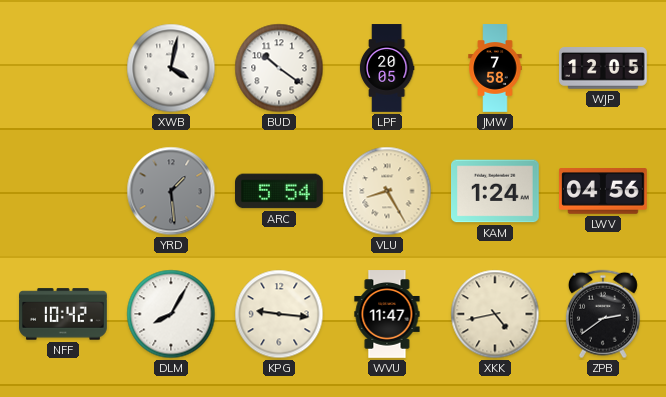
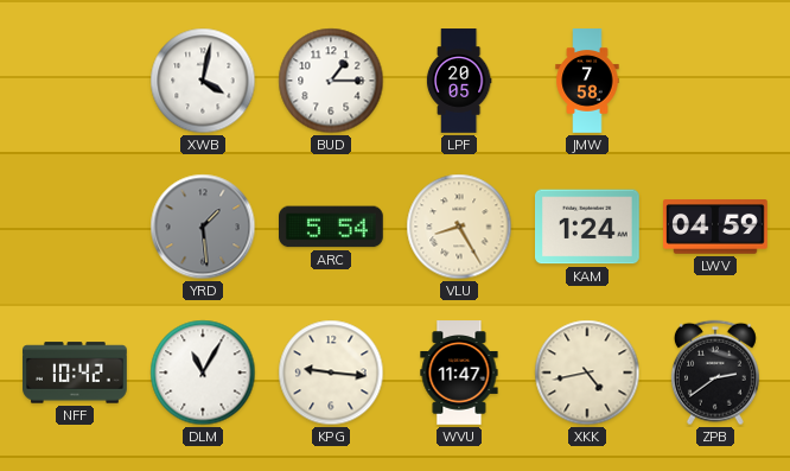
BUD: 10:21 -> 1:15
WJP: 12:05 -> none
LWV: 04:56 -> 04:59
DLM: 8:05 -> 11:05
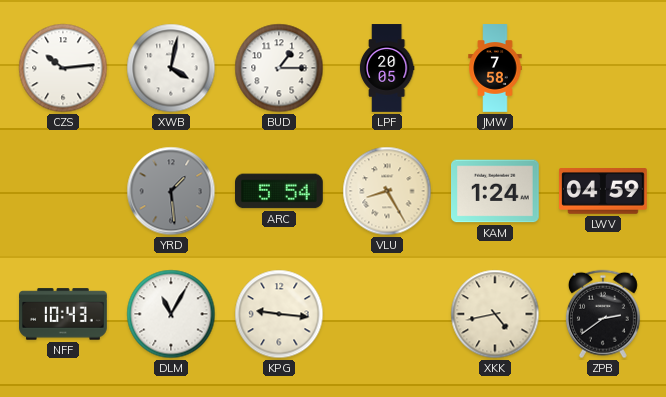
CZS: none -> 10:14
NFF: 10:42 -> 10:43
WVU: 11:47 -> none
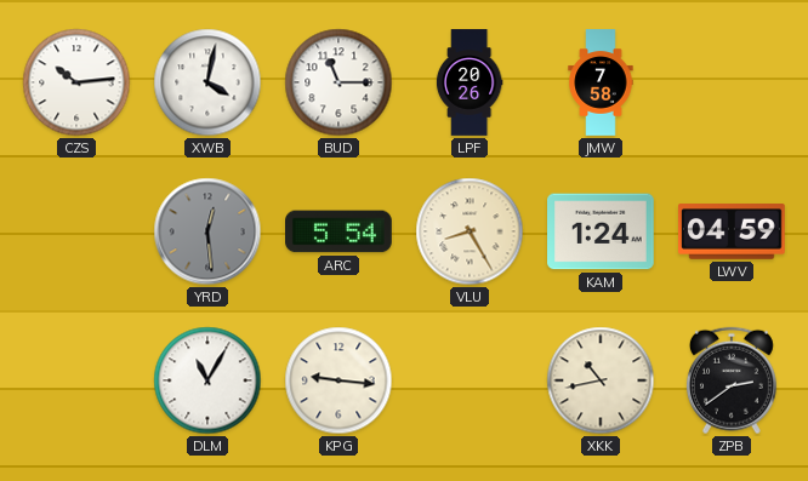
BUD: 1:15 -> 11:15
LPF: 20:05 -> 20:26
YRD: 1:29 -> 12:29
NFF: 10:43 -> none
XKK: 4:43 -> 10:43
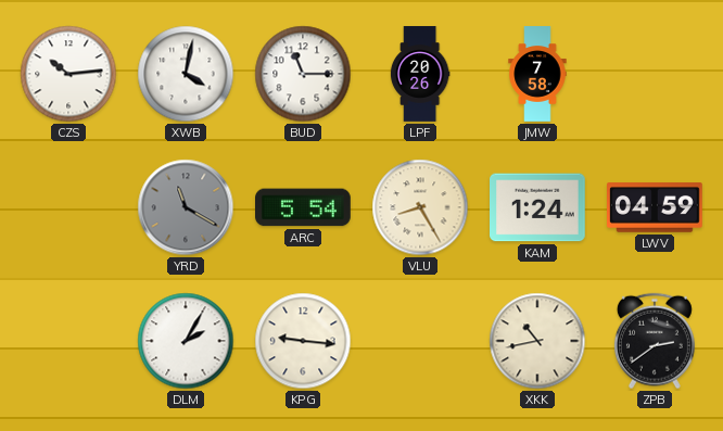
YRD: 12:29 -> 11:20
DLM: 11:05 -> 2:05
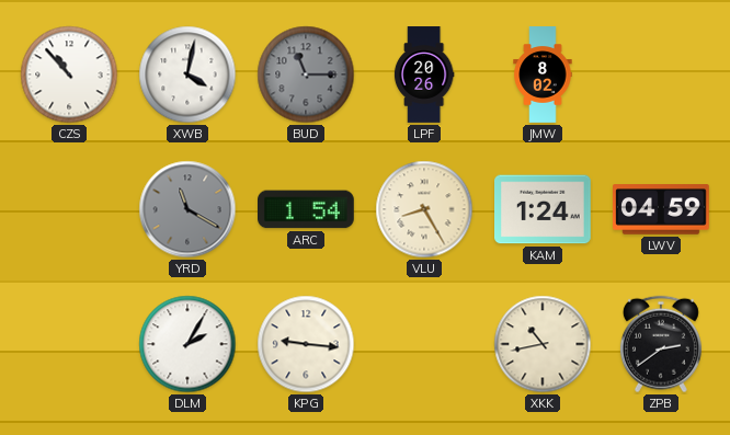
CZS: 10:14 -> 10:53
BUD dial: white -> grey
JMW: 7:58 -> 8:02
ARC: 5:54 -> 1:54
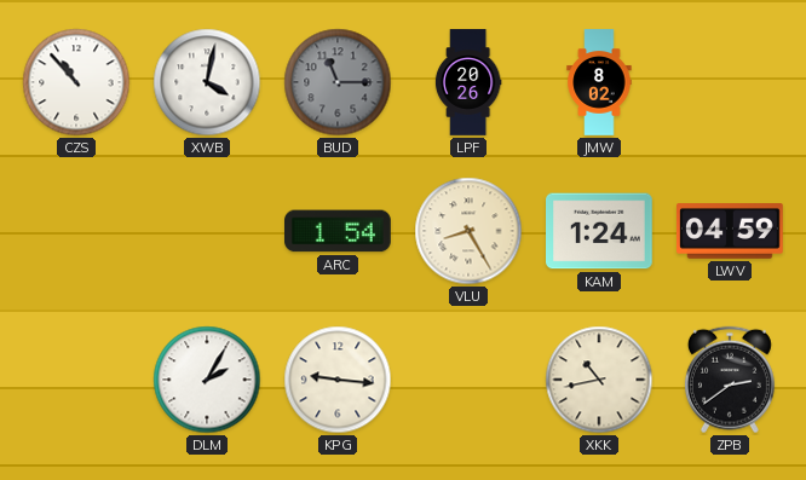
YRD: 11:20 -> none
